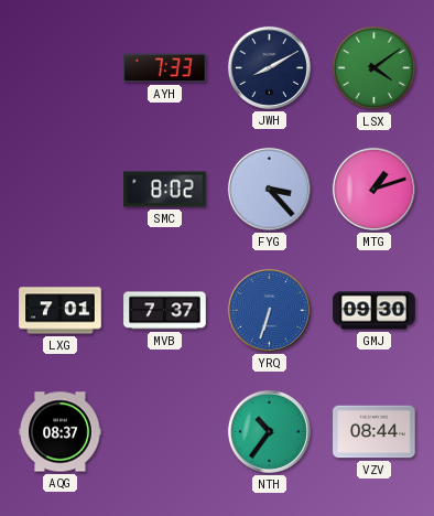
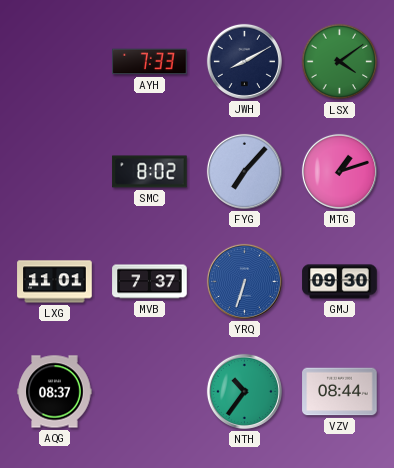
FYG: 3:23 -> 7:07
LXG: 7:01 -> 11:01
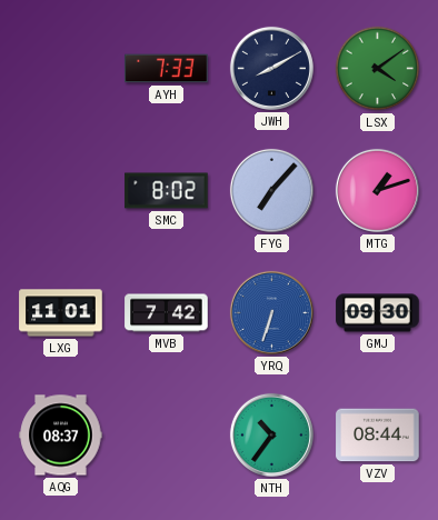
MVB: 7:37 -> 7:42
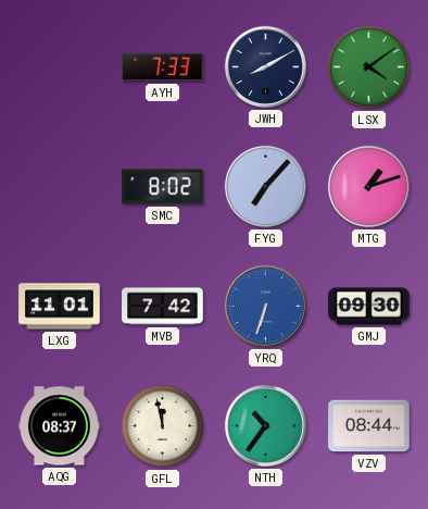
GFL: none -> 11:58
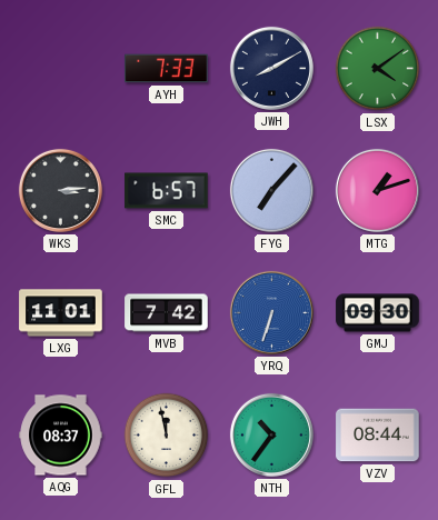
WKS: none -> 3:14
SMC: 8:02 -> 6:57
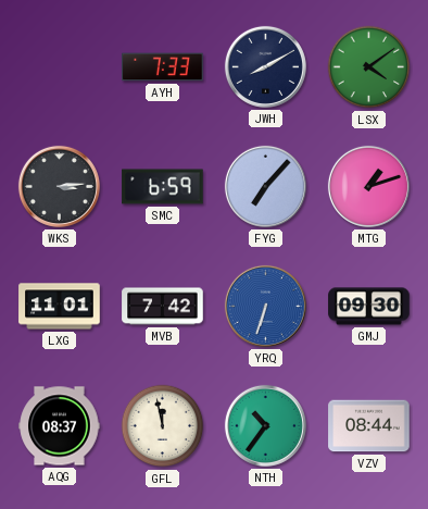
SMC: 6:57 -> 6:59
